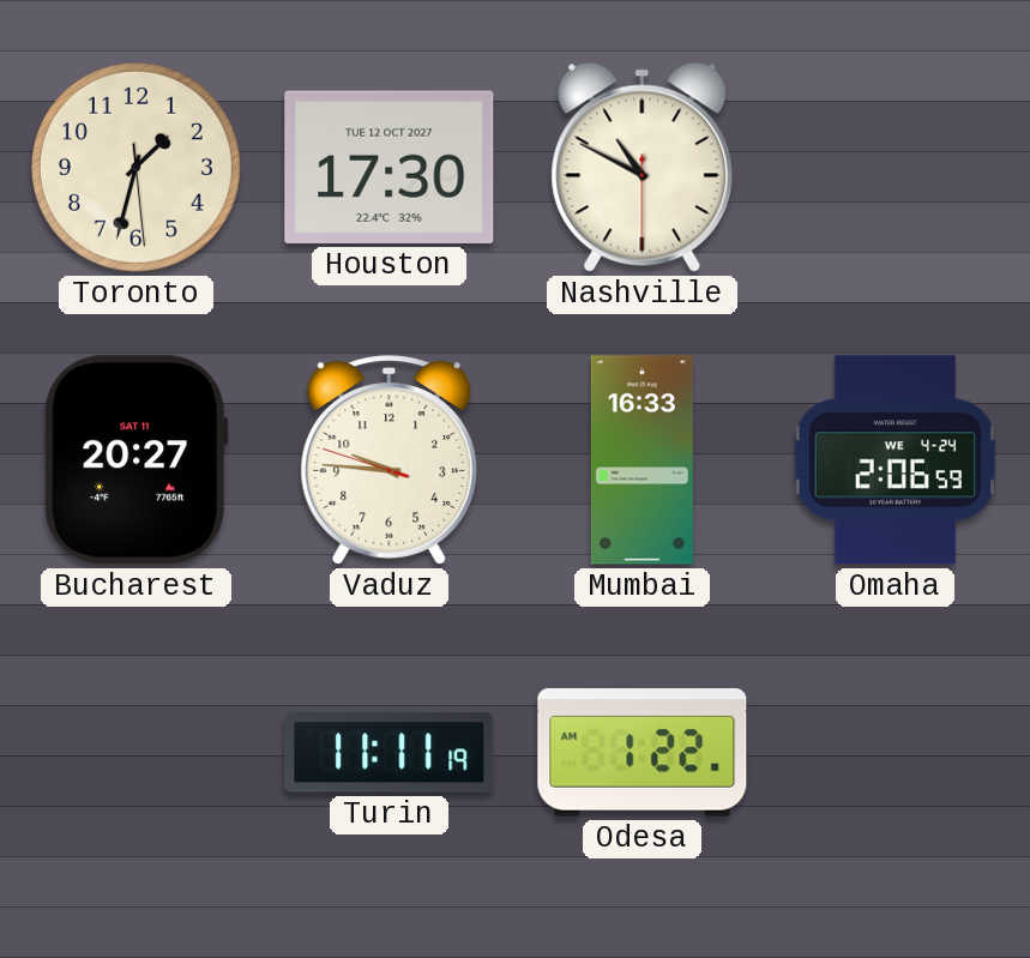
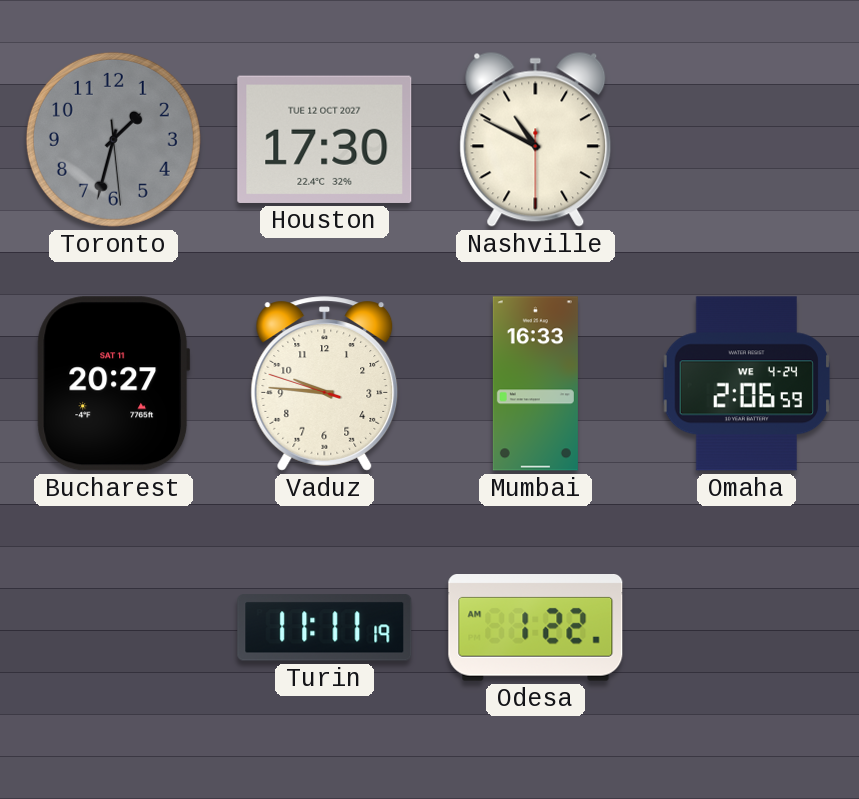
Toronto dial: cream -> grey
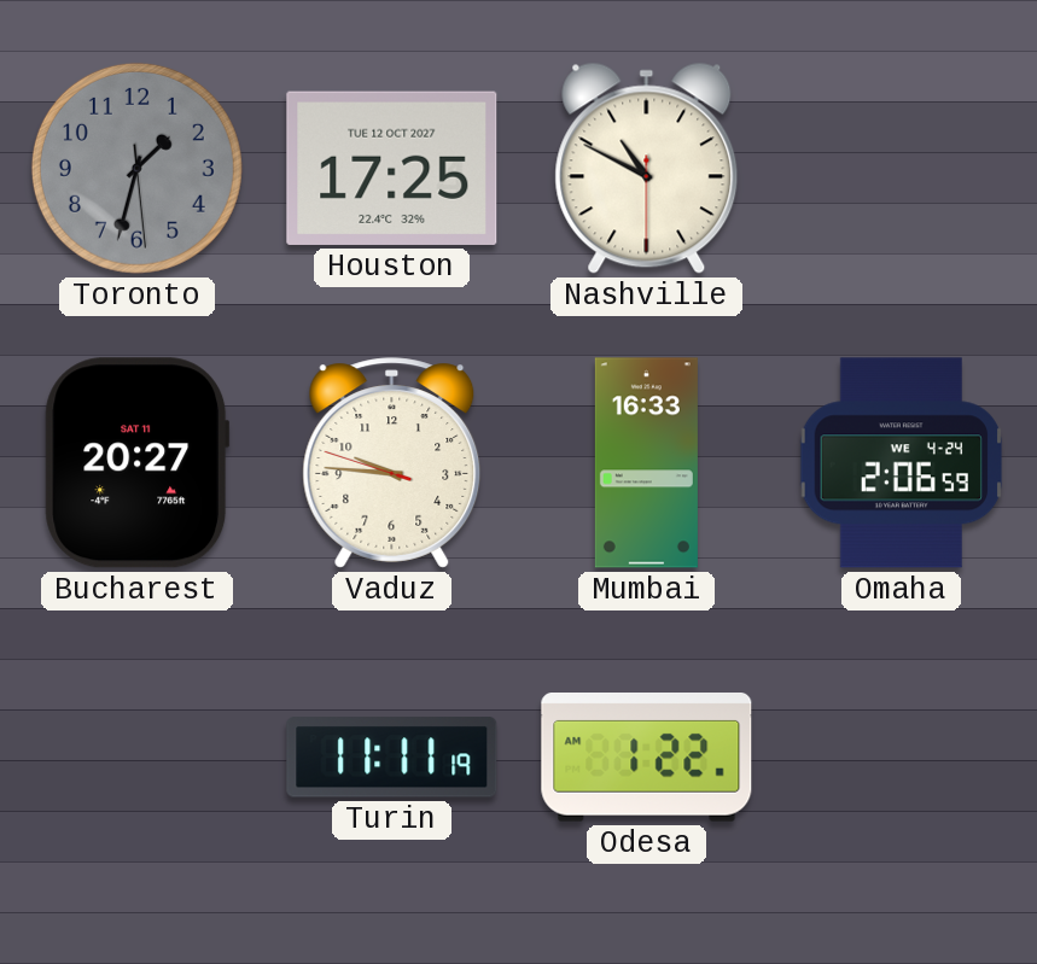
Houston: 17:30 -> 17:25
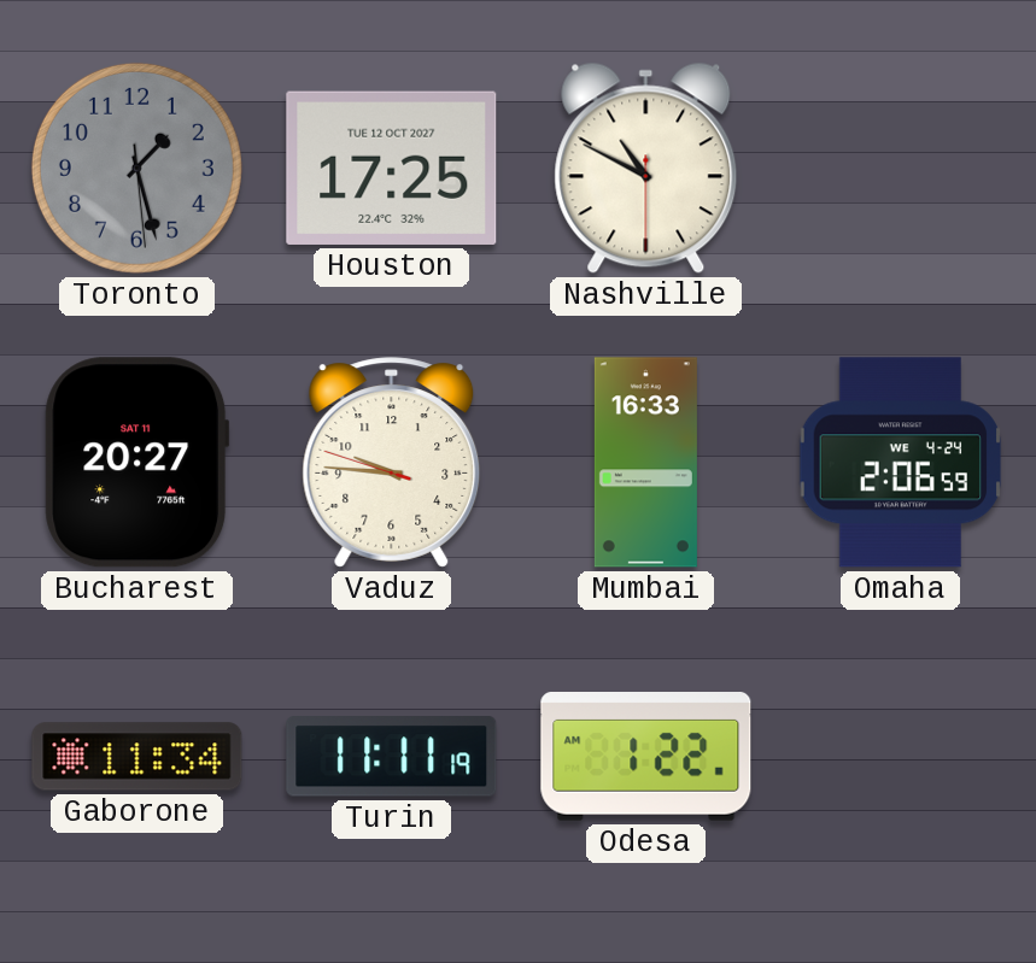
Toronto: 1:32 -> 1:27
Gaborone: none -> 11:34
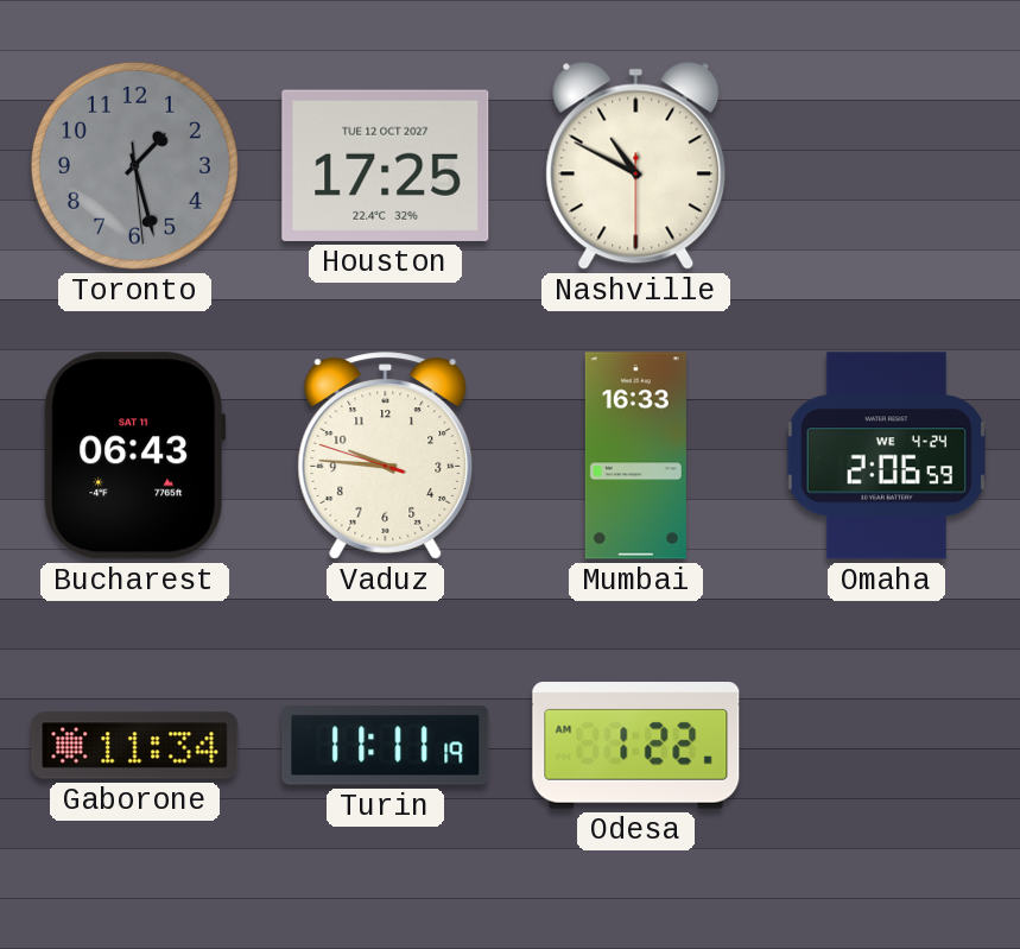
Bucharest: 20:27 -> 06:43
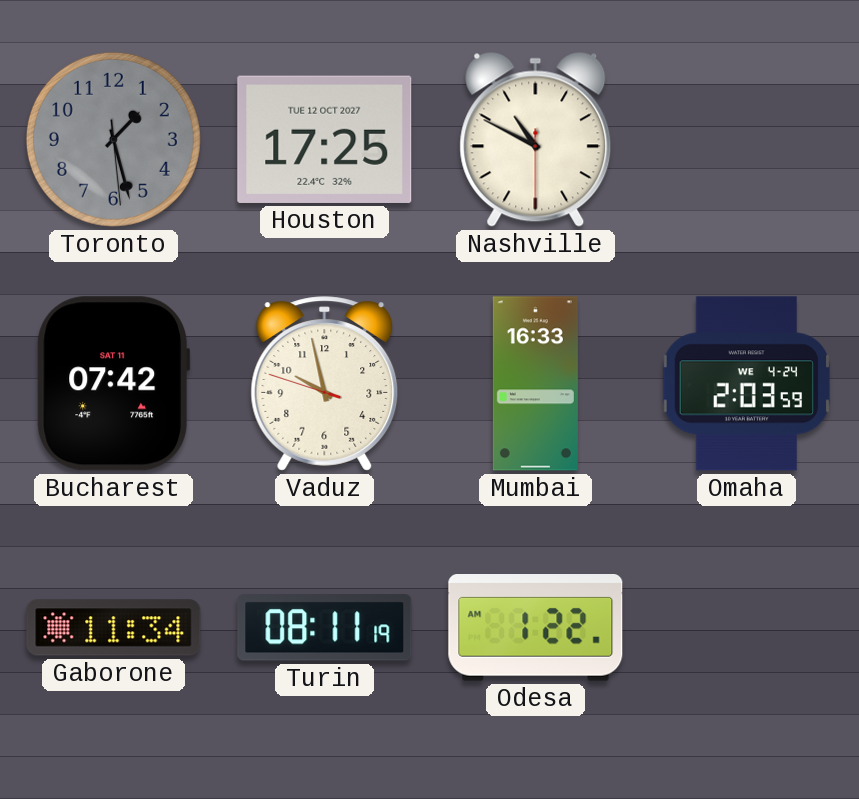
Bucharest: 06:43 -> 07:42
Vaduz: 9:45 -> 9:57
Omaha: 2:06 -> 2:03
Turin: 11:11 -> 08:11
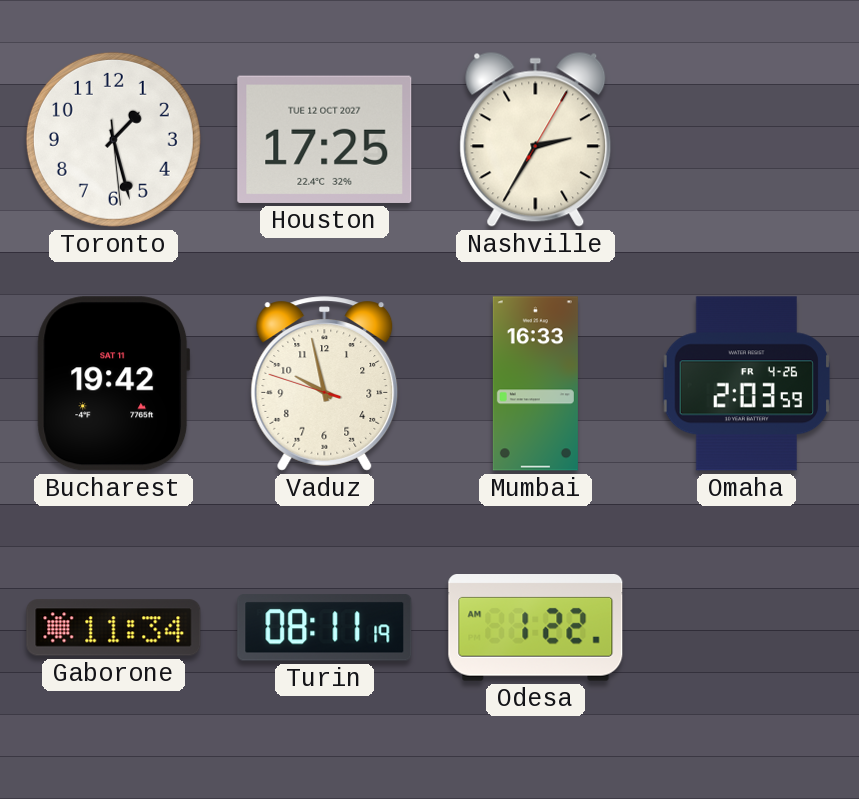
Toronto dial: grey -> white
Nashville: 10:49 -> 2:35
Bucharest: 07:42 -> 19:42
Omaha date: WE 4-24 -> FR 4-26
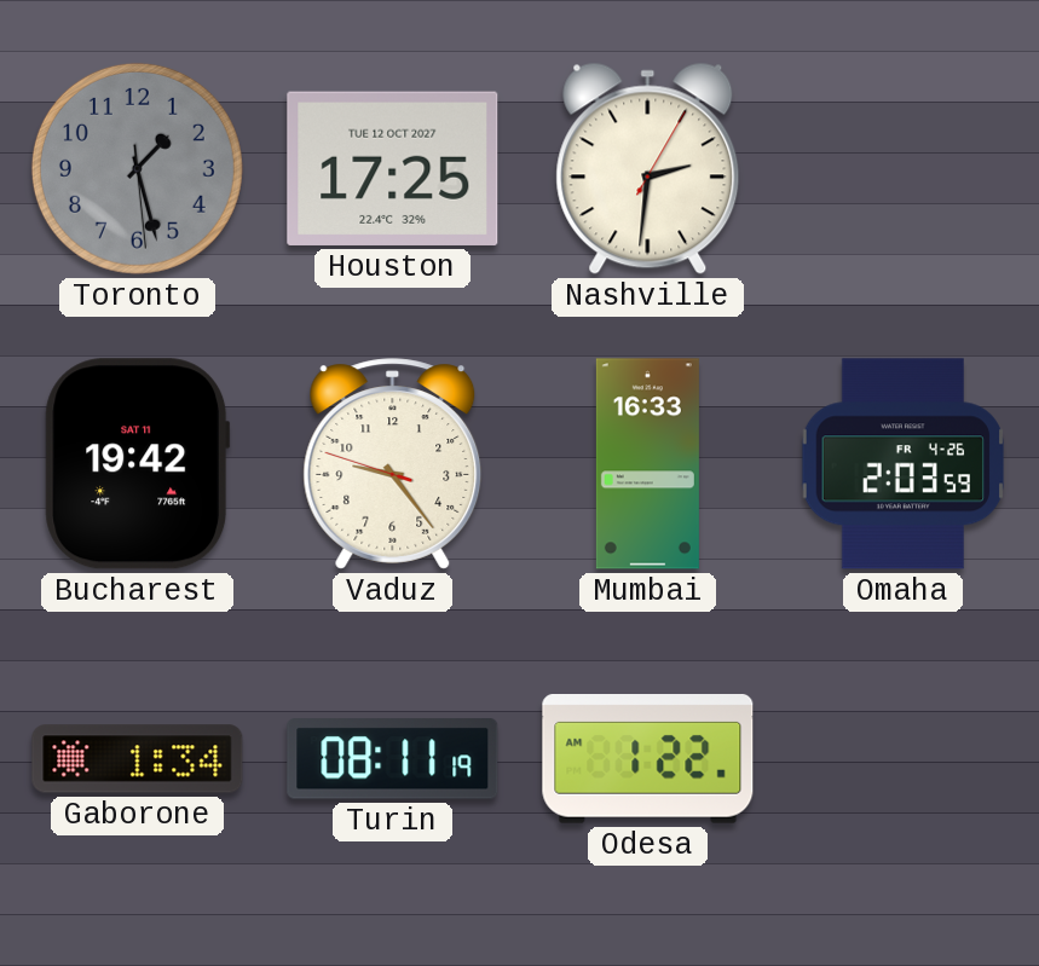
Toronto dial: white -> grey
Nashville: 2:35 -> 2:31
Vaduz: 9:57 -> 9:23
Gaborone: 11:34 -> 1:34
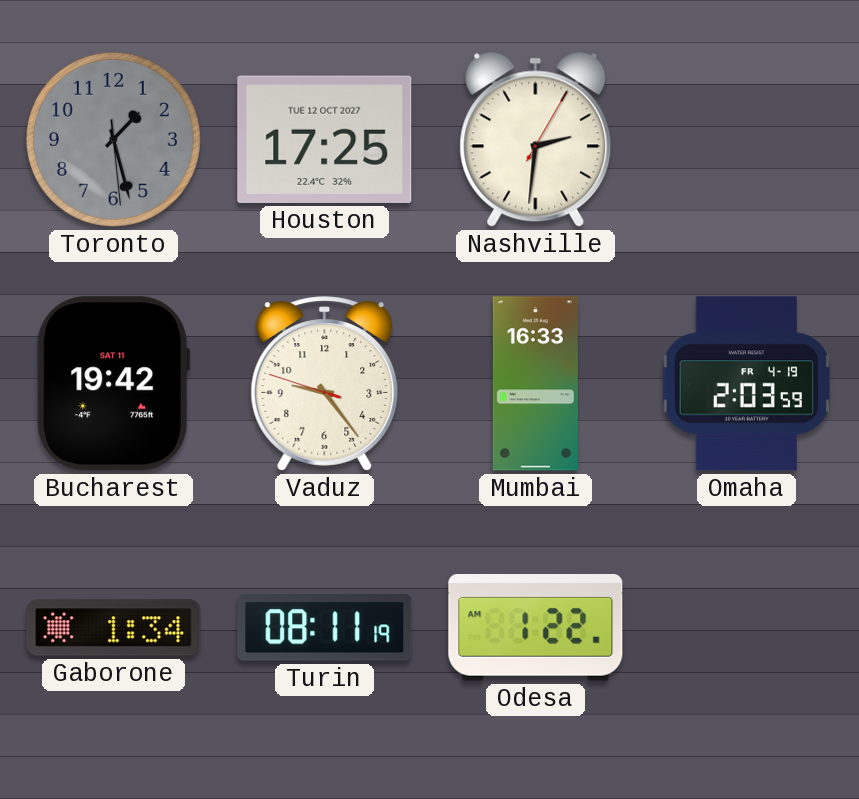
Omaha date: FR 4-26 -> FR 4-19
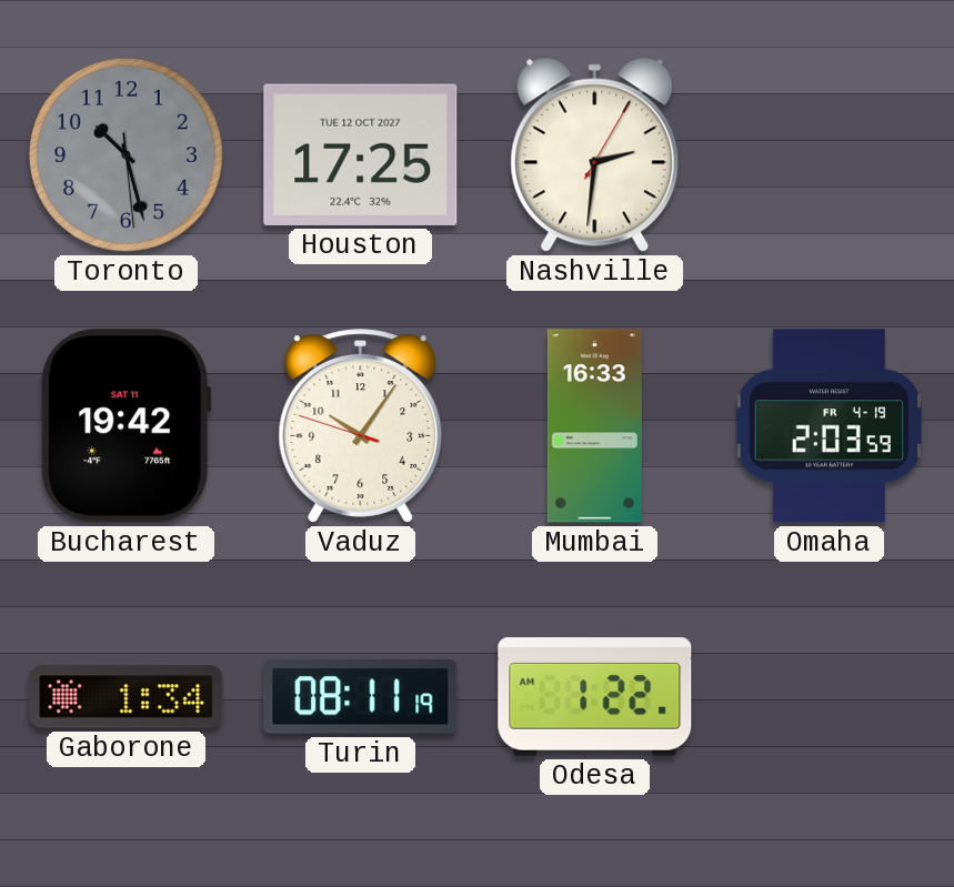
Toronto: 1:27 -> 10:27
Vaduz: 9:23 -> 10:05
